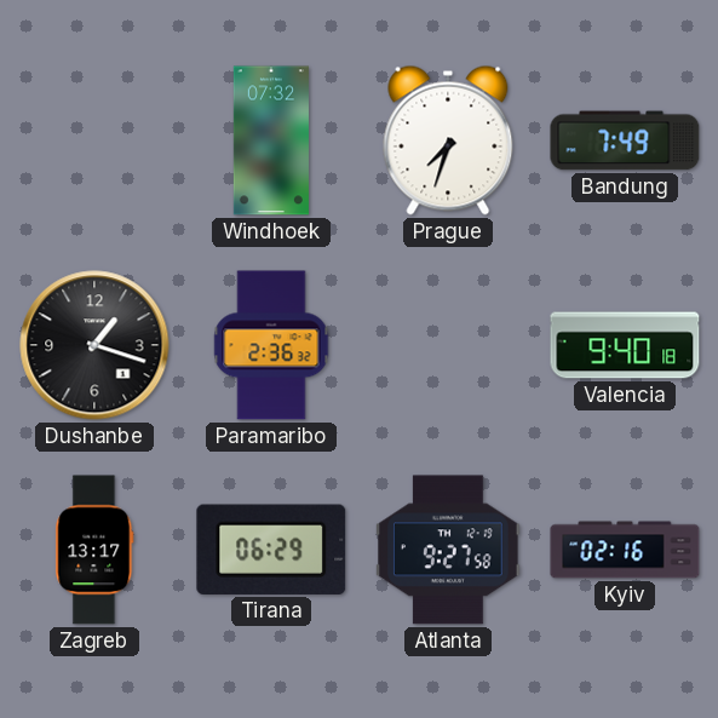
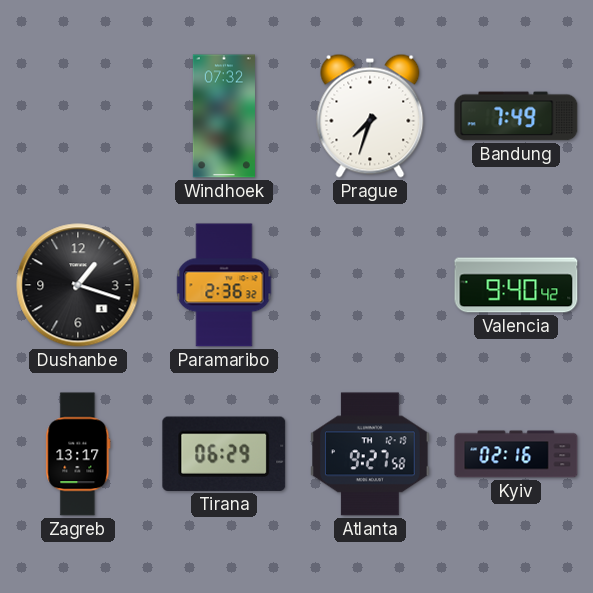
Valencia: 9:40:18 -> 9:40:42
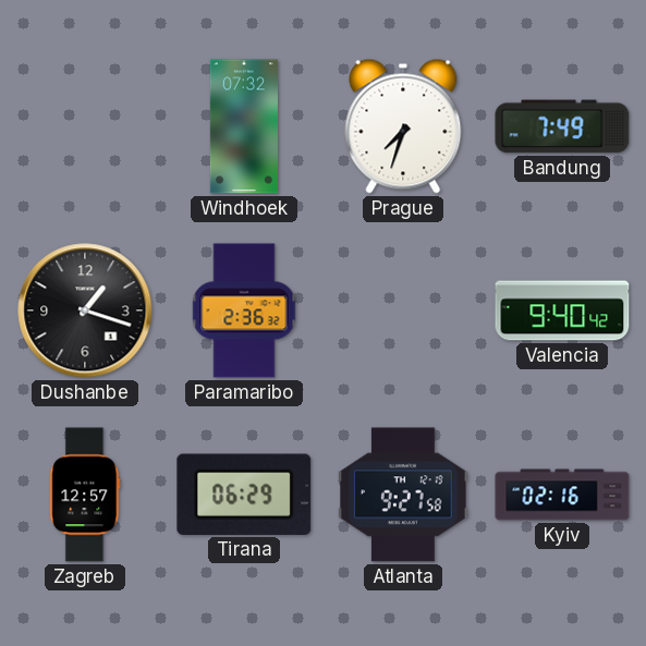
Zagreb: 13:17 -> 12:57
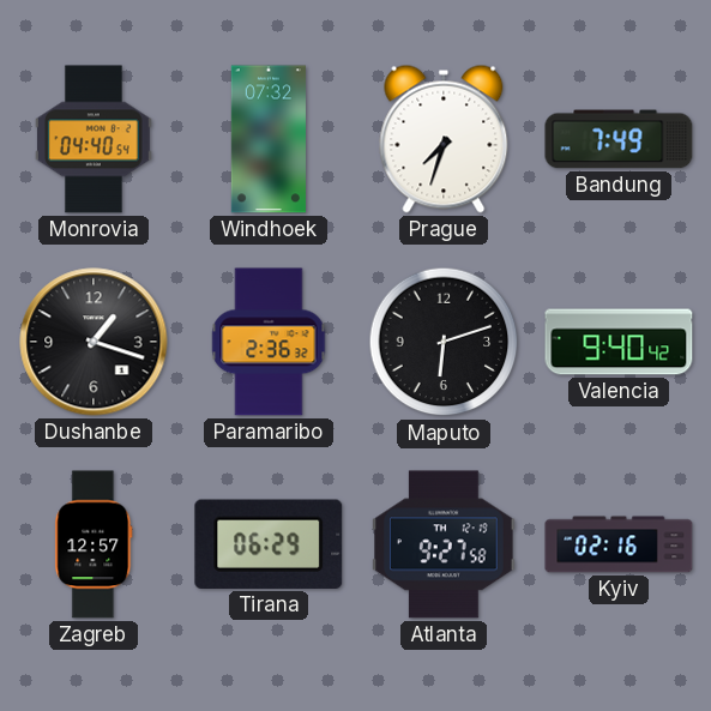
Monrovia: none -> 04:40
Maputo: none -> 6:12
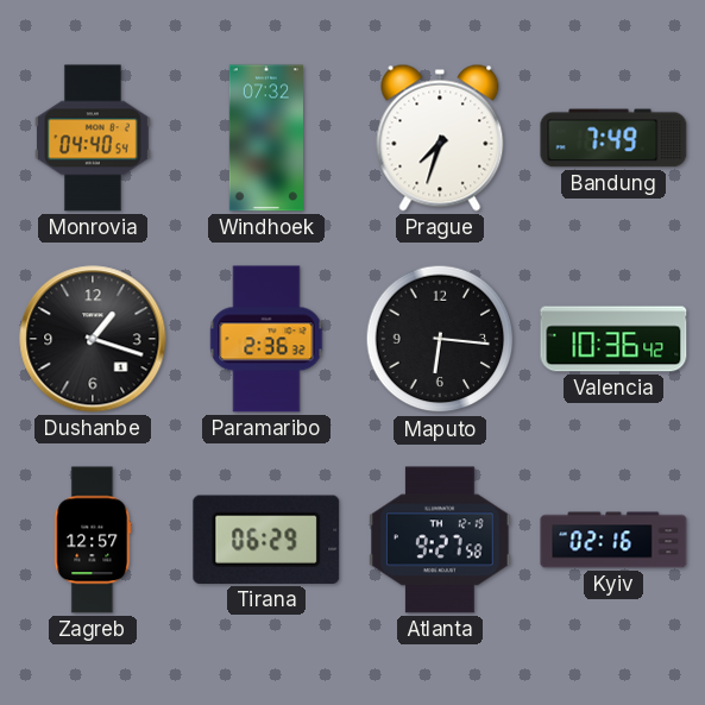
Maputo: 6:12 -> 6:16
Valencia: 9:40 -> 10:36
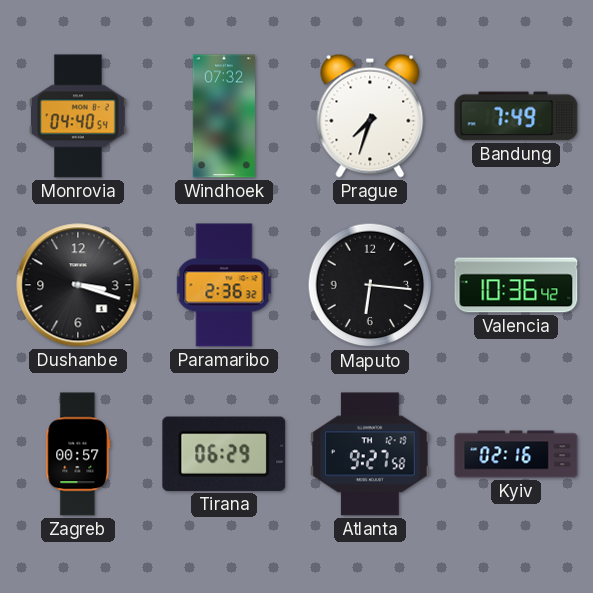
Dushanbe: 1:18 -> 3:18
Zagreb: 12:57 -> 00:57
